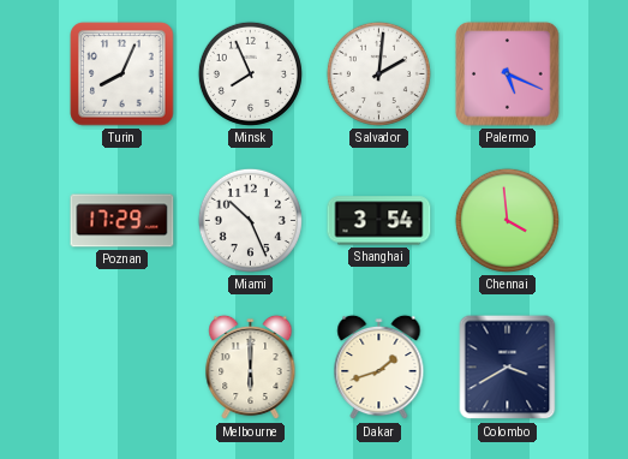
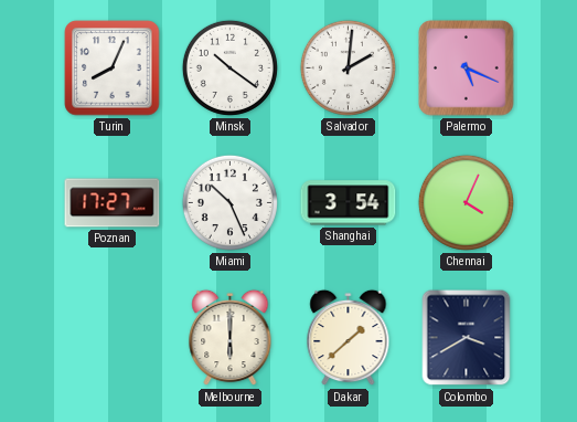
Minsk: 7:56 -> 10:21
Poznan: 17:29 -> 17:27
Chennai: 3:59 -> 4:04
Dakar: 1:42 -> 1:38
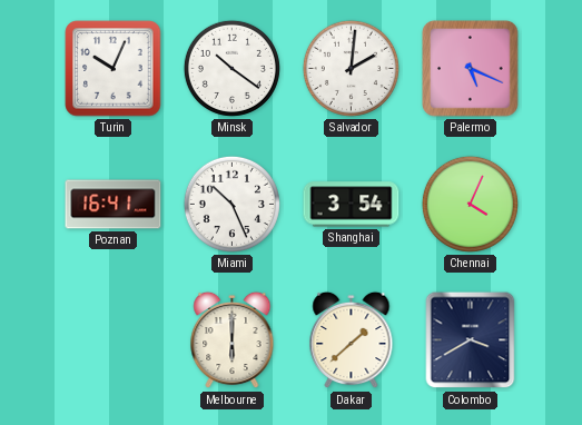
Turin: 8:04 -> 10:04
Poznan: 17:27 -> 16:41
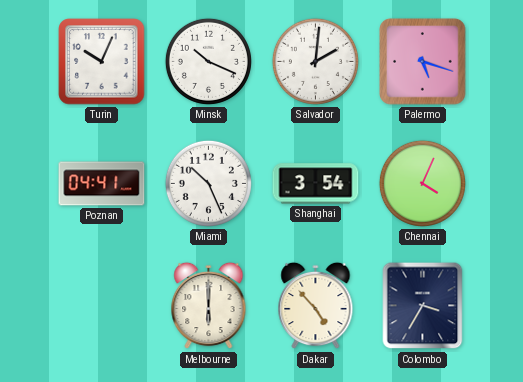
Minsk: 10:21 -> 10:19
Palermo: 5:19 -> 5:18
Poznan: 16:41 -> 04:41
Dakar: 1:38 -> 4:53
Colombo: 3:40 -> 3:35
